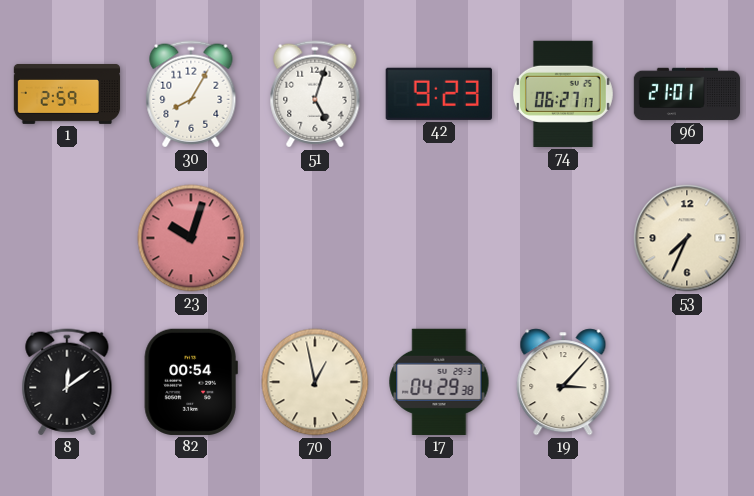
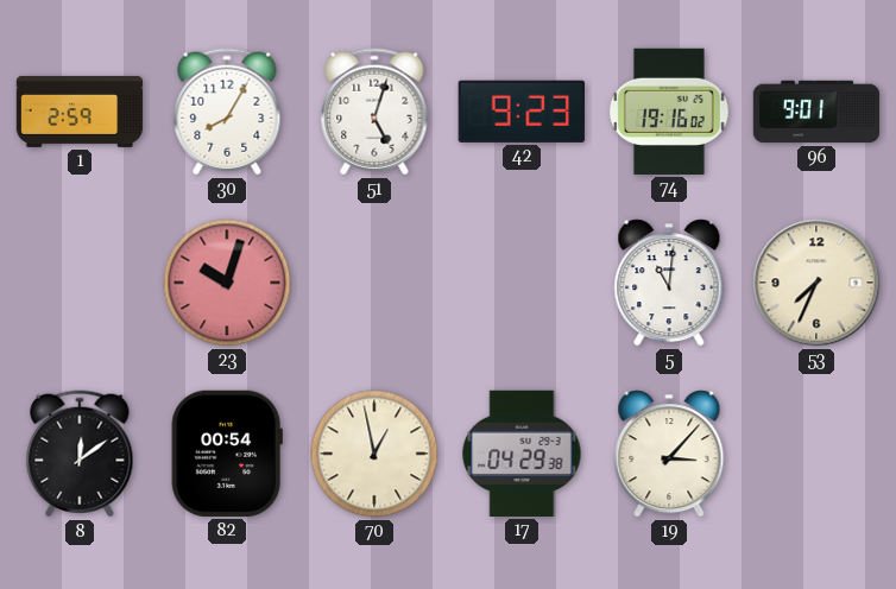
74: 06:27 -> 19:16
96: 21:01 -> 9:01
5: none -> 11:01
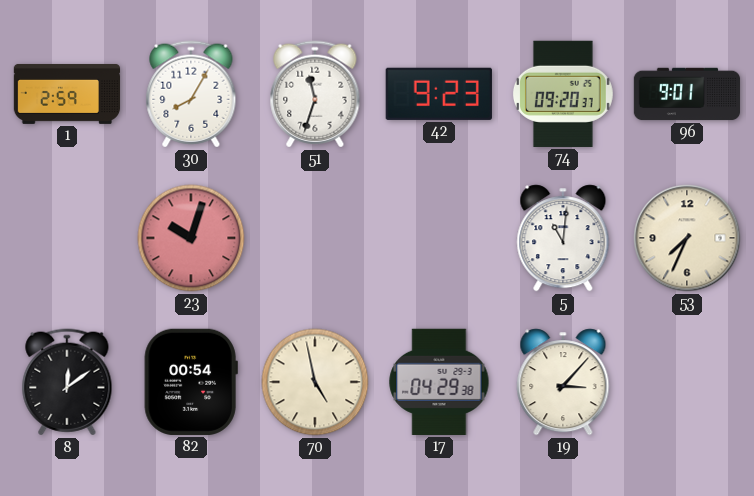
51: 5:03 -> 11:33
74: 19:16 -> 09:20
70: 12:58 -> 4:58
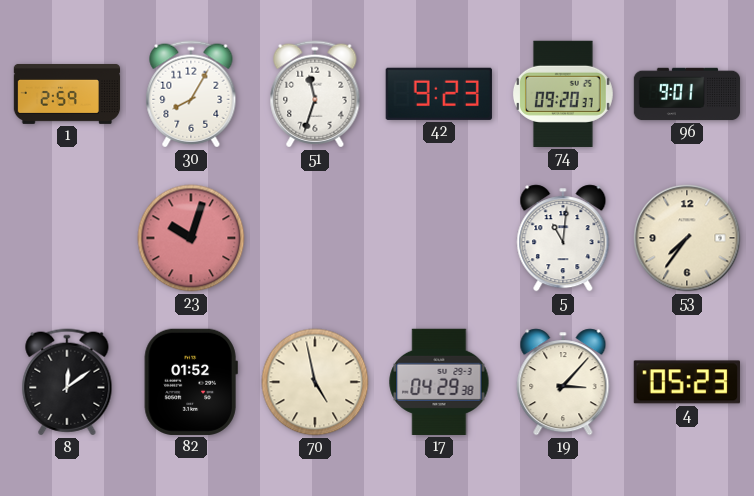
53: 7:34 -> 7:36
82: 00:54 -> 01:52
4: none -> 05:23
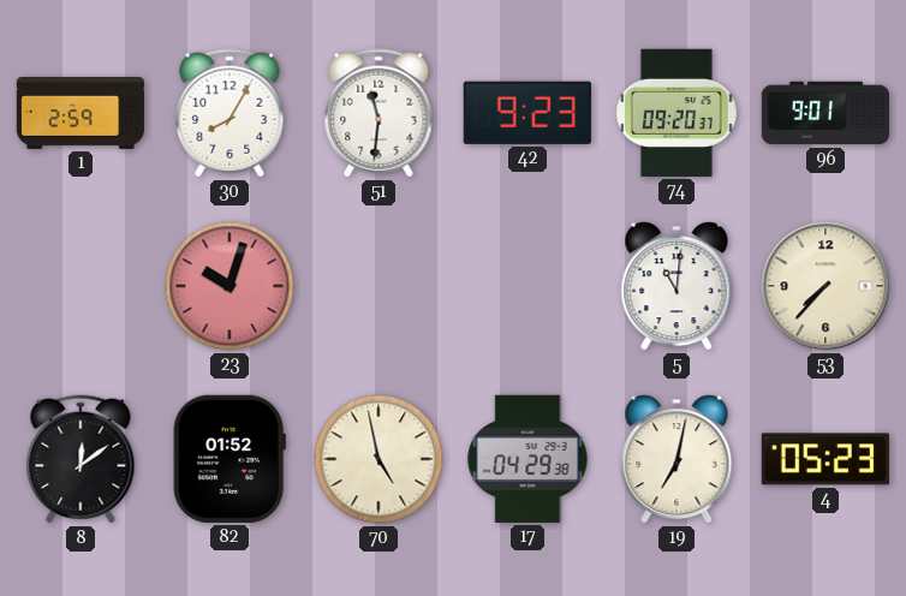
51: 11:33 -> 11:31
53: 7:36 -> 7:37
19: 3:07 -> 7:02
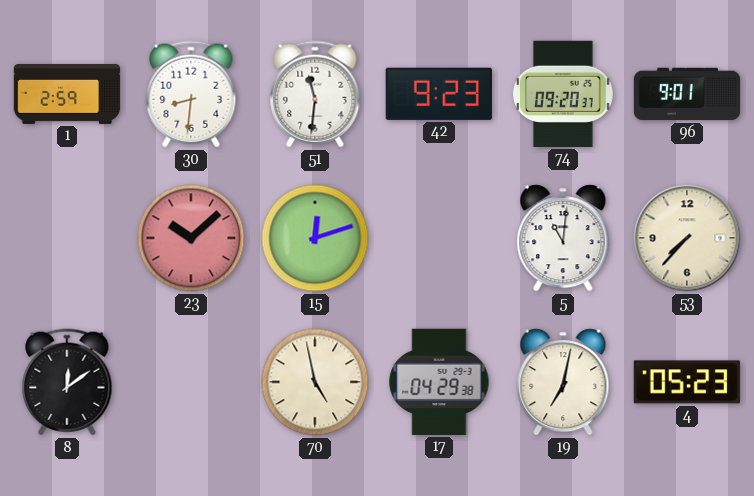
30: 8:05 -> 8:31
23: 10:03 -> 10:08
15: none -> 12:12
82: 01:52 -> none
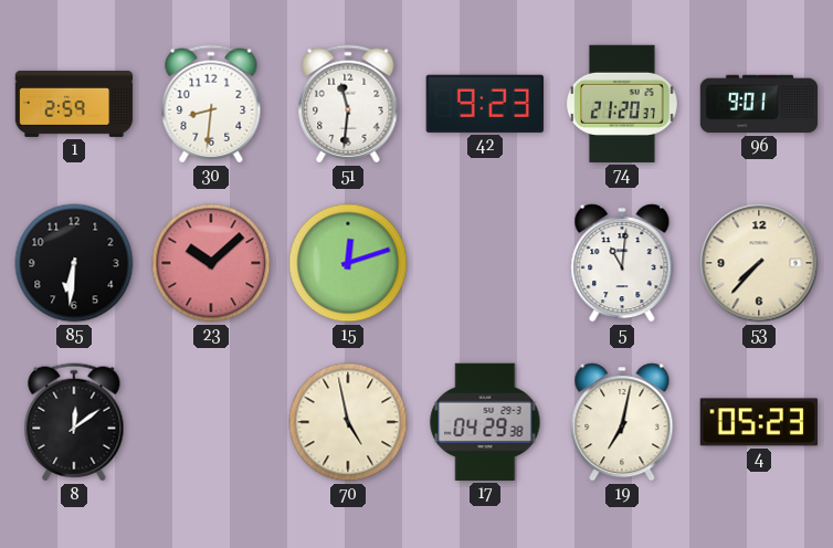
74: 09:20 -> 21:20
85: none -> 6:31
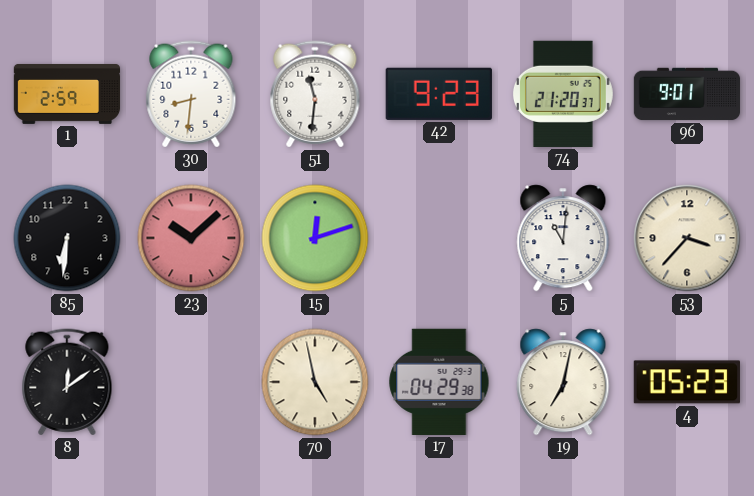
53: 7:37 -> 3:37
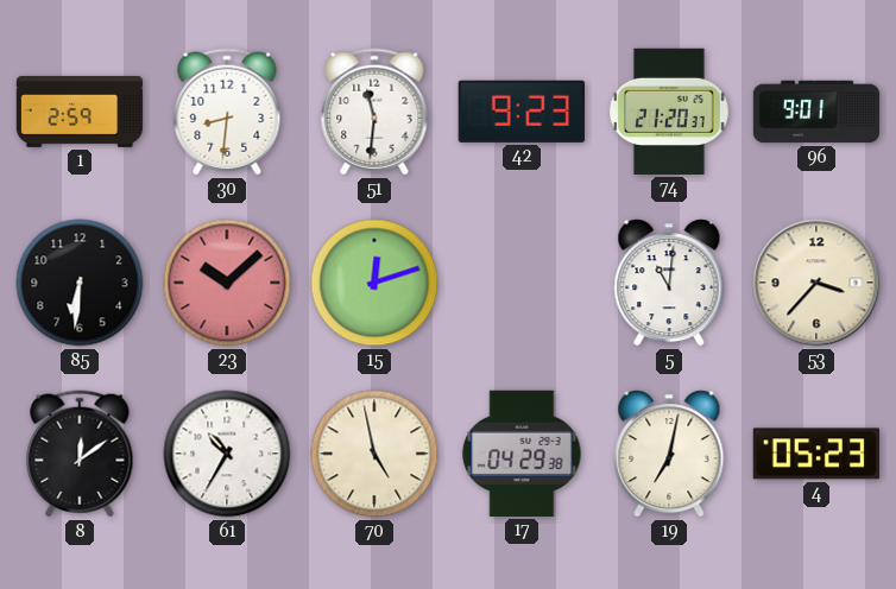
61: none -> 10:35
